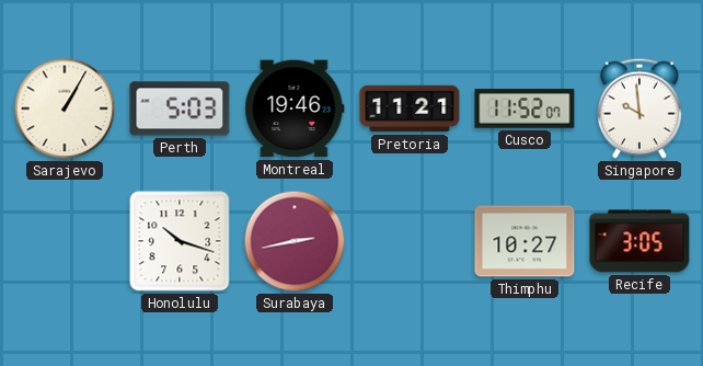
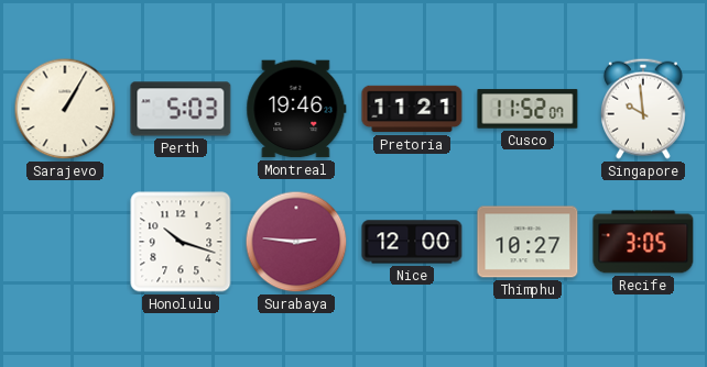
Surabaya: 2:43 -> 2:46
Nice: none -> 12:00
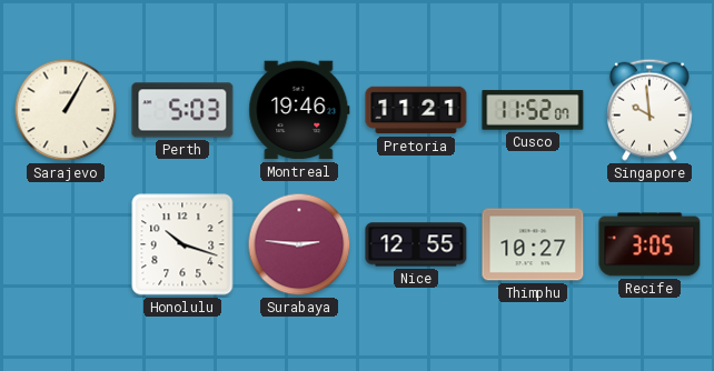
Nice: 12:00 -> 12:55
